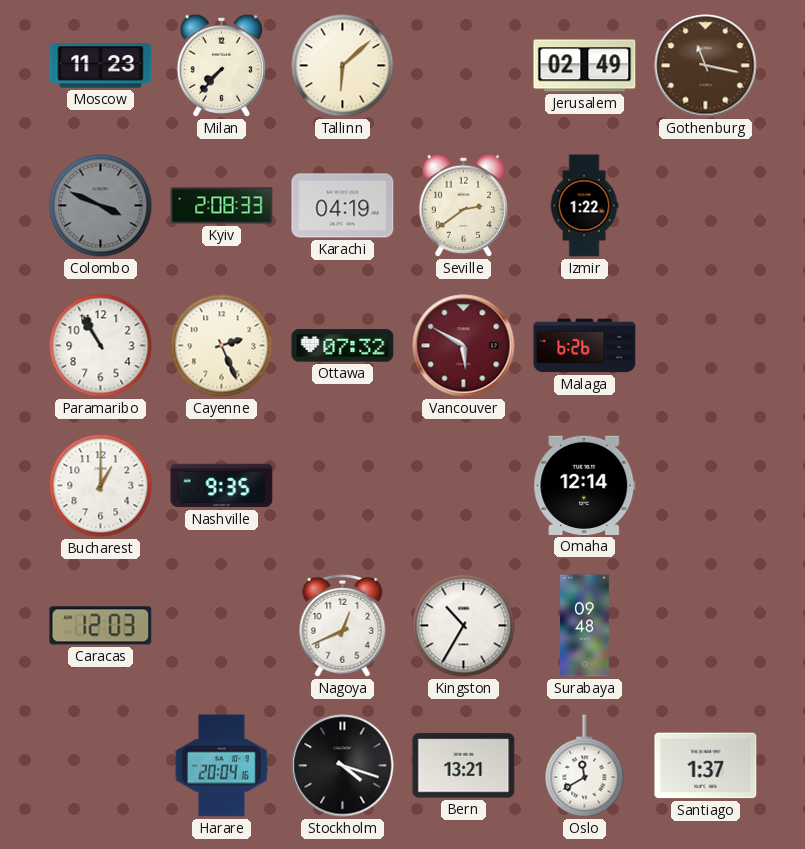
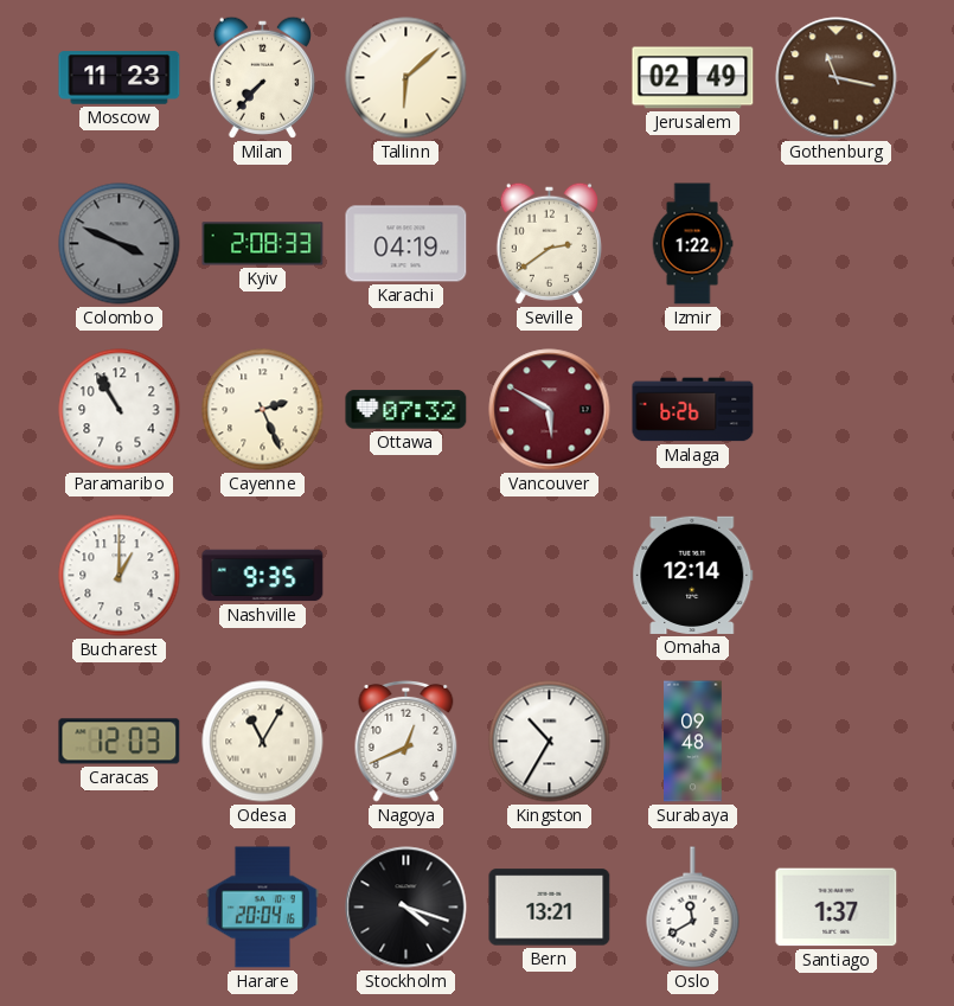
Odesa: none -> 11:05
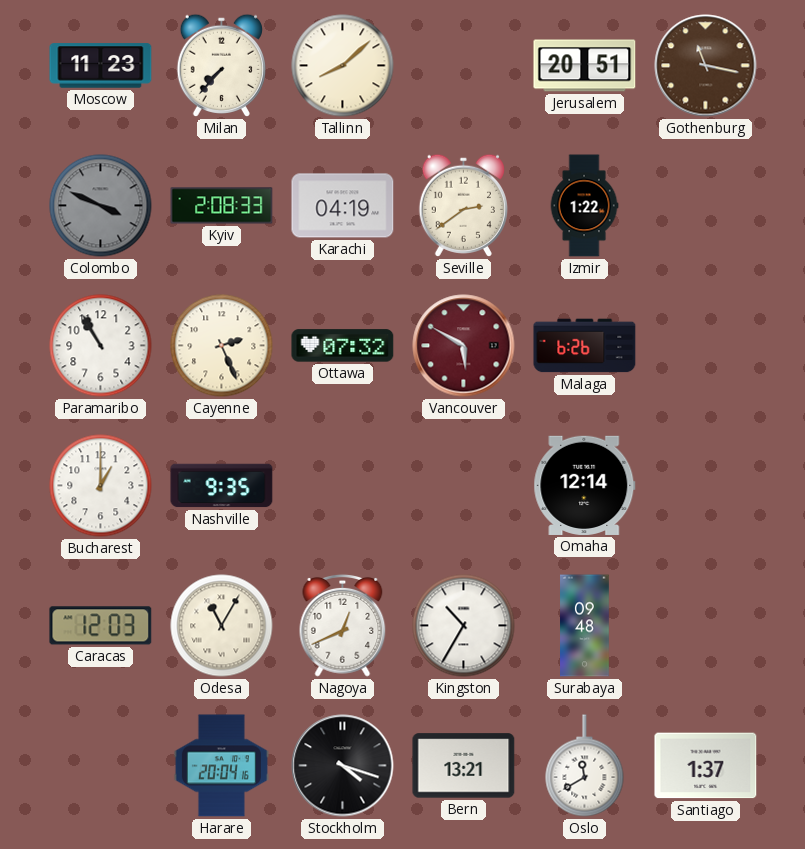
Tallinn: 6:08 -> 8:08
Jerusalem: 02:49 -> 20:51
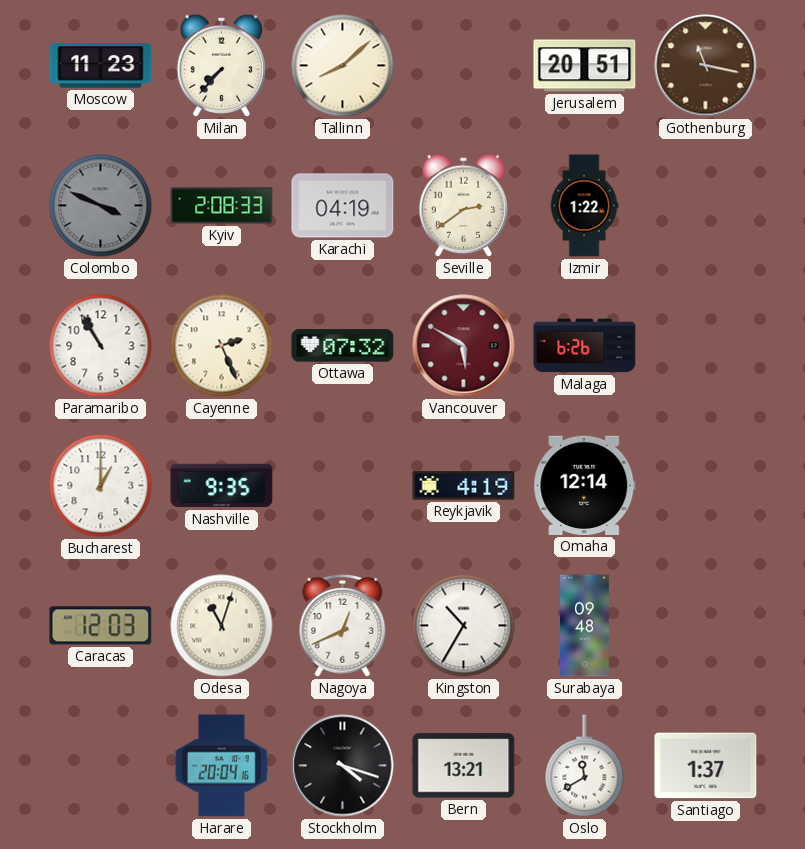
Reykjavik: none -> 4:19
Odesa: 11:05 -> 11:03
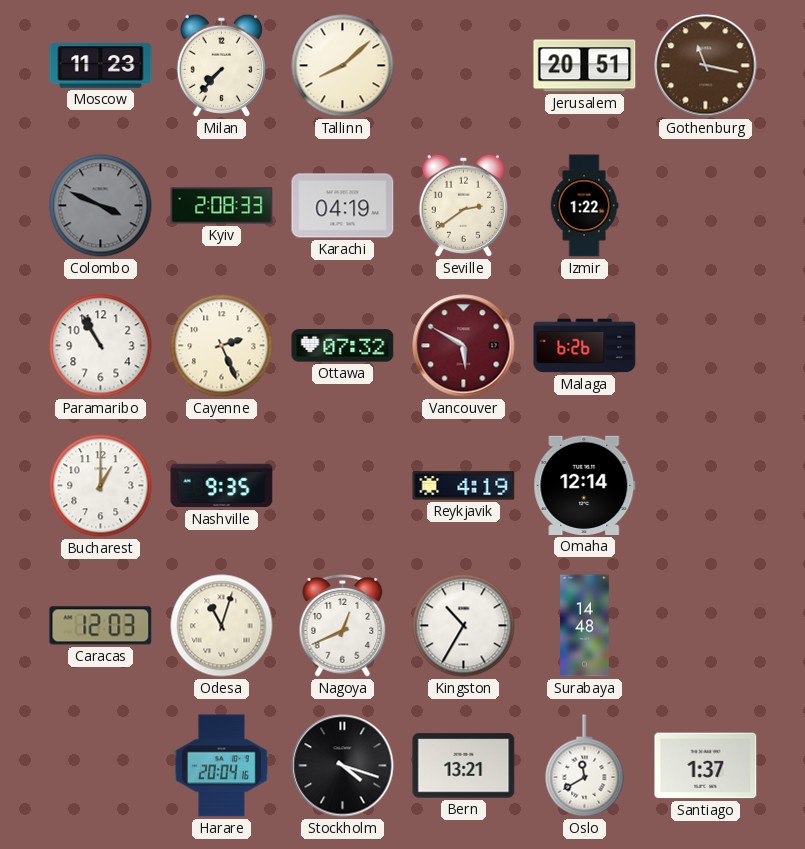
Surabaya: 09:48 -> 14:48
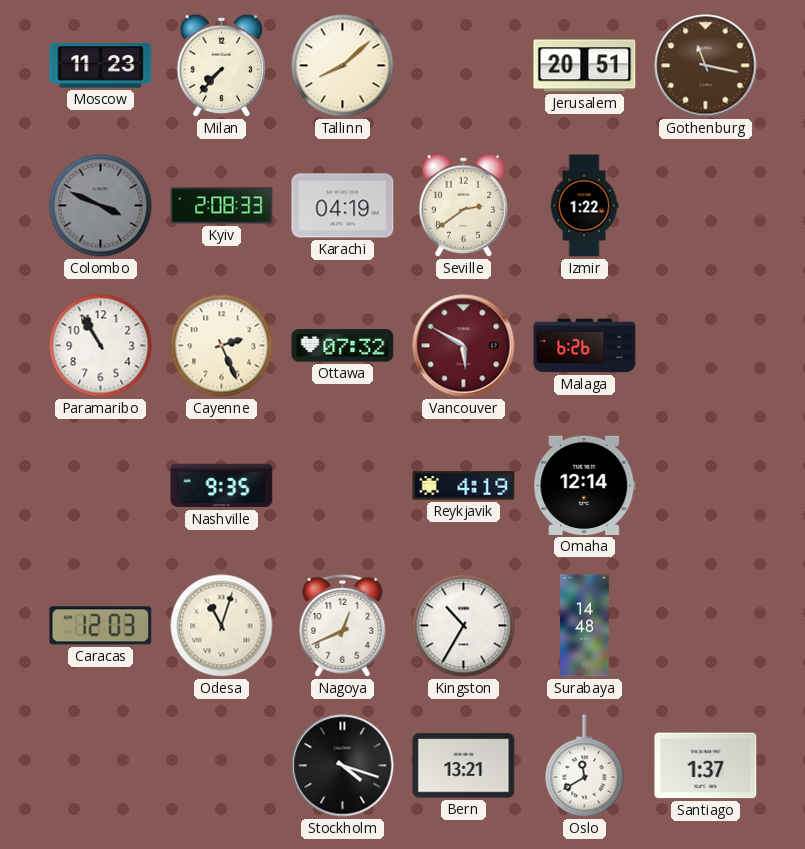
Bucharest: 1:00 -> none
Harare: 20:04 -> none
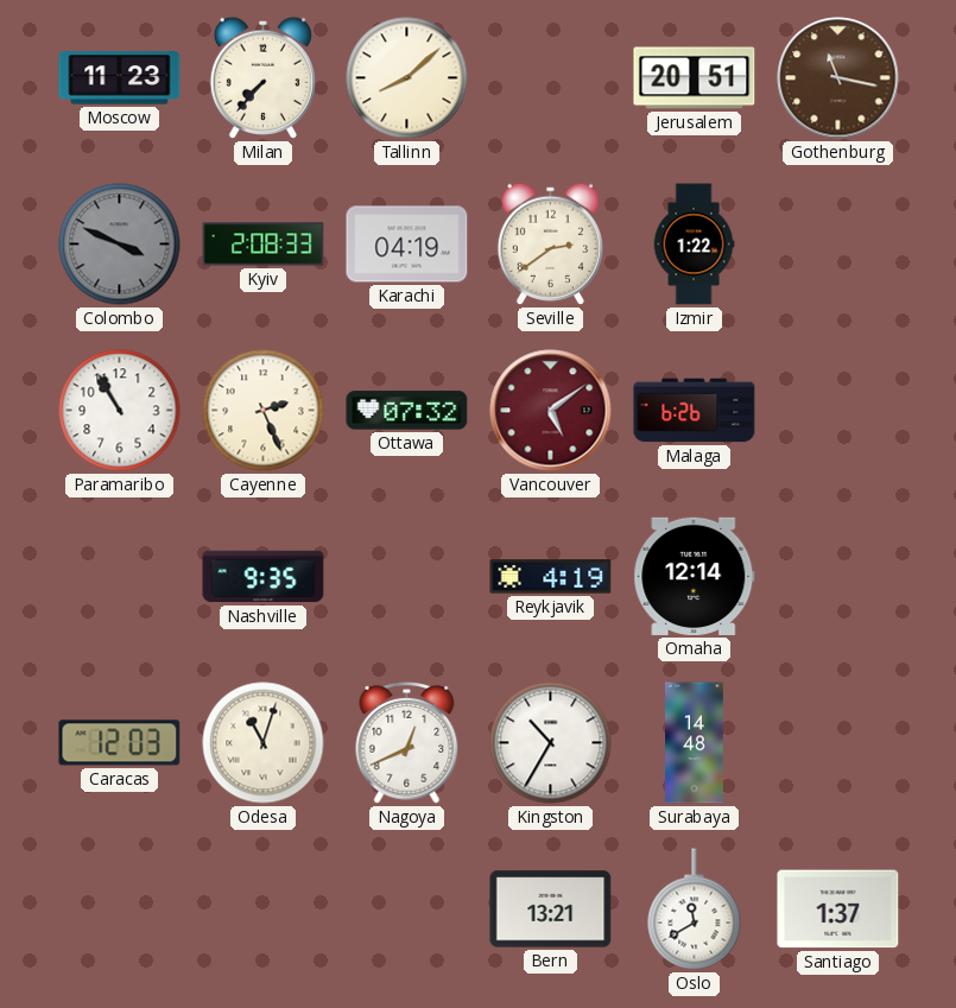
Vancouver: 5:50 -> 5:09
Stockholm: 4:18 -> none
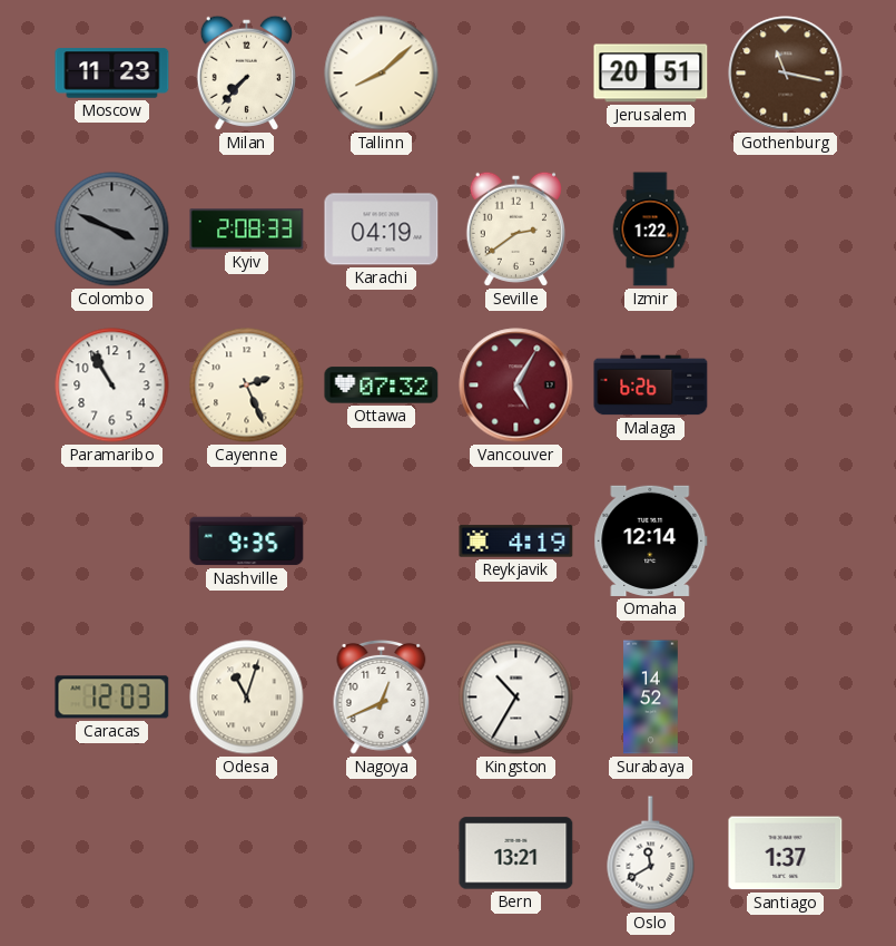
Vancouver: 5:09 -> 5:05
Surabaya: 14:48 -> 14:52
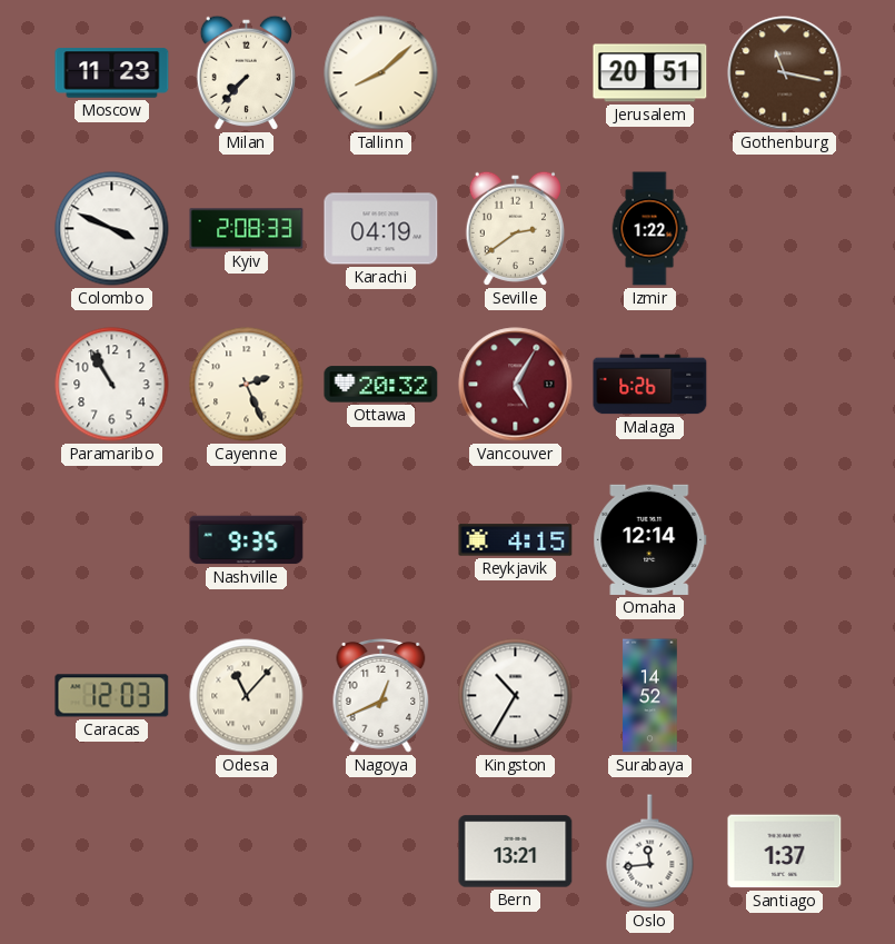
Colombo dial: grey -> white
Ottawa: 07:32 -> 20:32
Reykjavik: 4:19 -> 4:15
Odesa: 11:03 -> 11:07
Oslo: 11:40 -> 11:44
